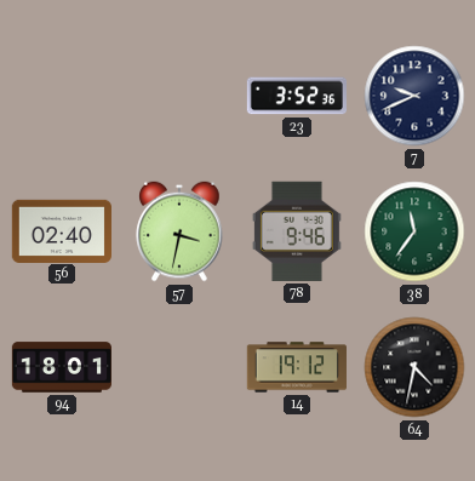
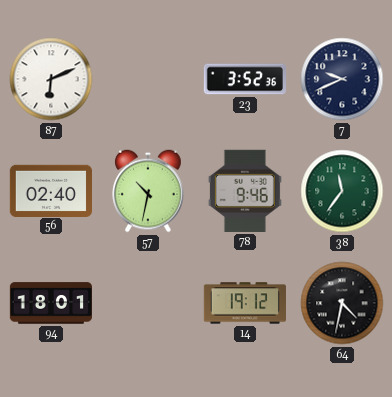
87: none -> 6:11
57: 3:32 -> 10:32
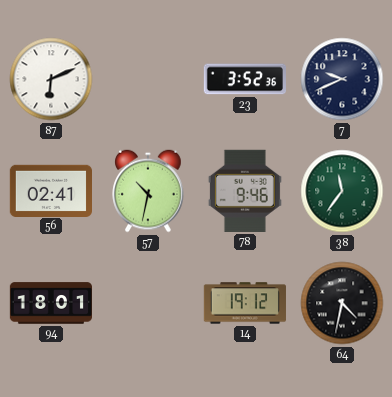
56: 02:40 -> 02:41
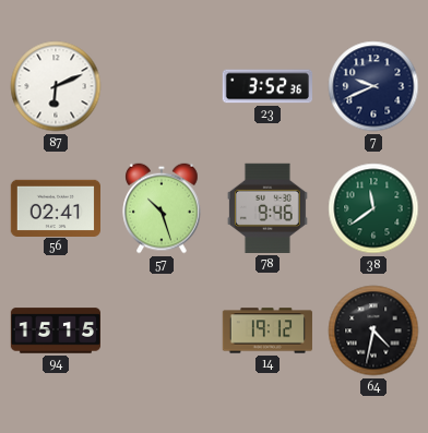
57: 10:32 -> 10:27
38: 11:36 -> 11:39
94: 18:01 -> 15:15
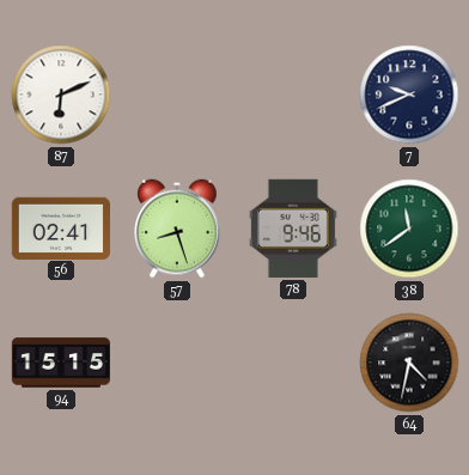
23: 3:52 -> none
57: 10:27 -> 8:27
14: 19:12 -> none
